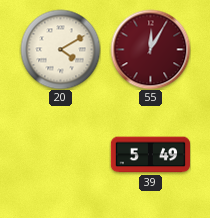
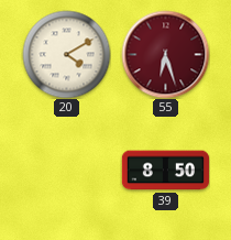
55: 12:05 -> 6:27
39: 5:49 -> 8:50
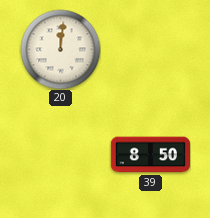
20: 4:10 -> 12:01
55: 6:27 -> none
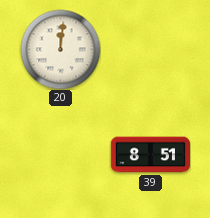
39: 8:50 -> 8:51
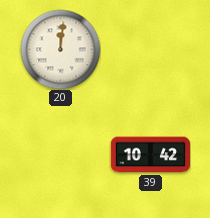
39: 8:51 -> 10:42
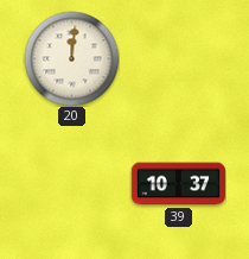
39: 10:42 -> 10:37
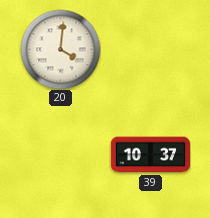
20: 12:01 -> 4:01
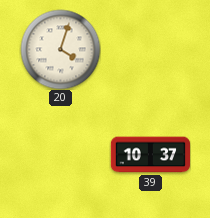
20: 4:01 -> 4:03
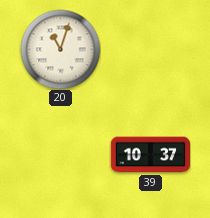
20: 4:03 -> 11:03
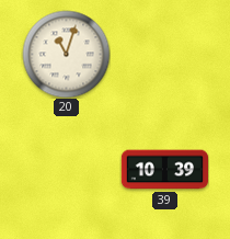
39: 10:37 -> 10:39
